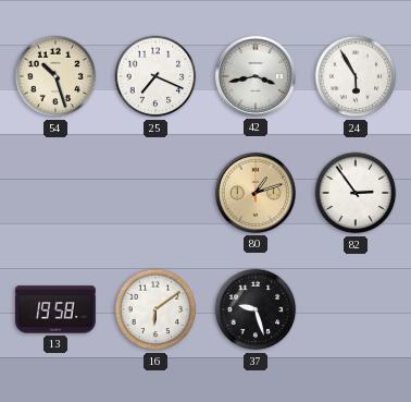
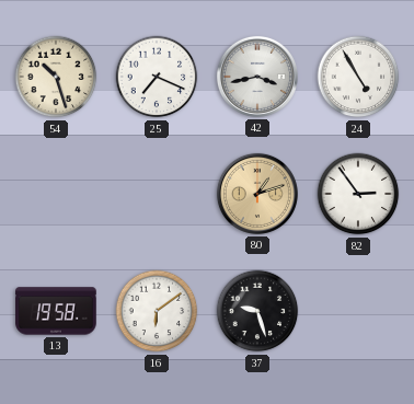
24: 5:55 -> 4:55
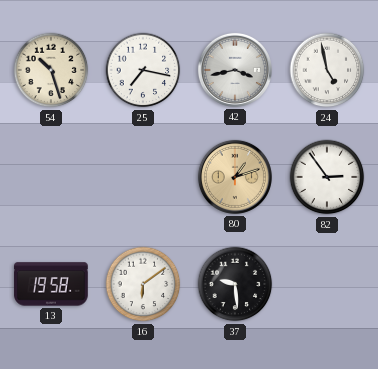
25: 7:19 -> 7:17
24: 4:55 -> 4:58
37: 9:27 -> 9:29
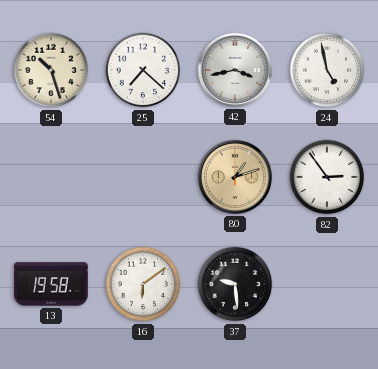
25: 7:17 -> 7:22
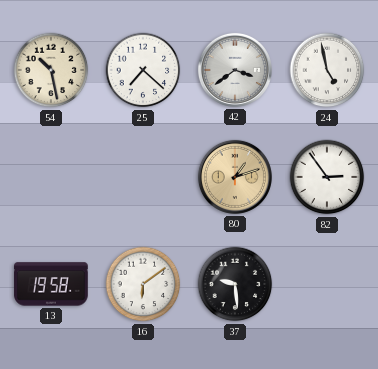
54: 10:27 -> 10:28
42: 3:43 -> 3:39
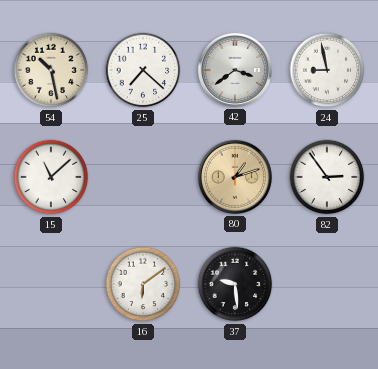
24: 4:58 -> 8:58
15: none -> 11:08
13: 19:58 -> none
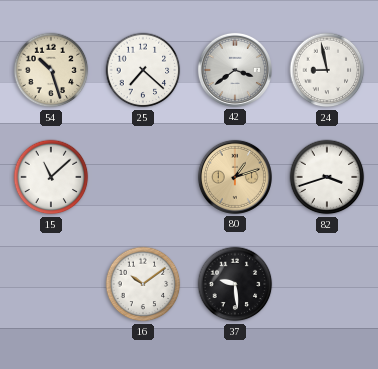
54: 10:28 -> 10:27
82: 2:54 -> 3:42
16: 6:09 -> 10:09
